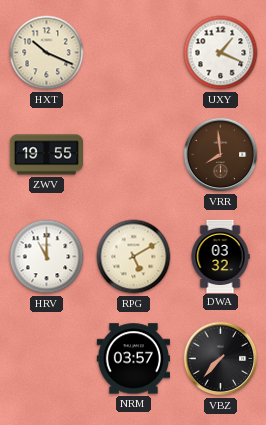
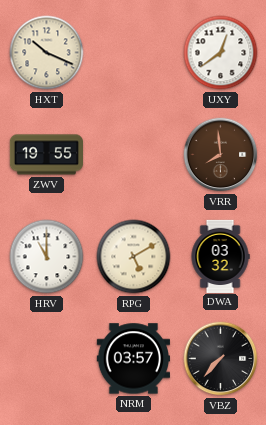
UXY: 1:19 -> 12:39
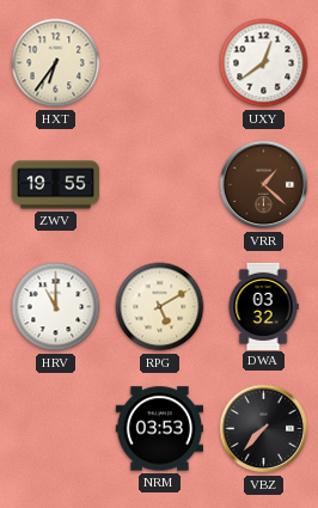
HXT: 10:19 -> 6:36
VRR: 7:59 -> 1:22
NRM: 03:57 -> 03:53
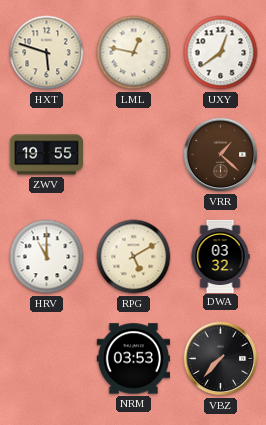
HXT: 6:36 -> 5:48
LML: none -> 12:47
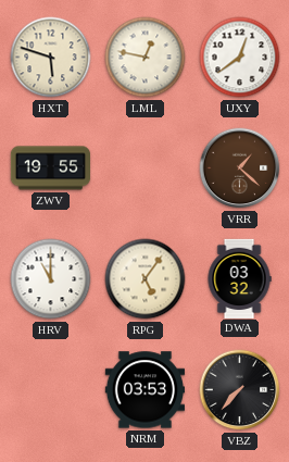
RPG: 5:10 -> 5:06
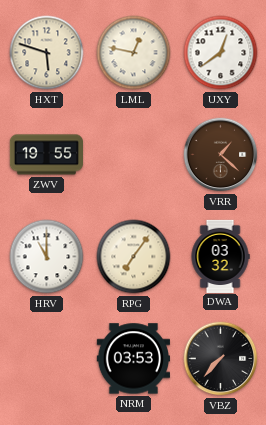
RPG: 5:06 -> 7:06
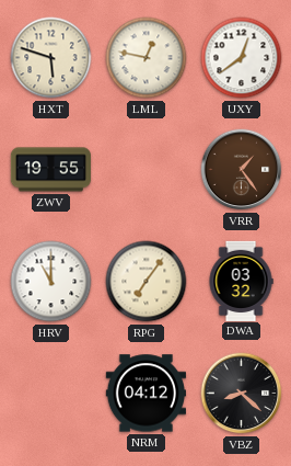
VRR: 1:22 -> 1:24
NRM: 03:53 -> 04:12
VBZ: 7:37 -> 8:22
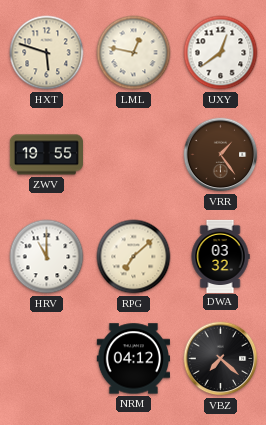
RPG: 7:06 -> 7:08
VBZ: 8:22 -> 7:22
